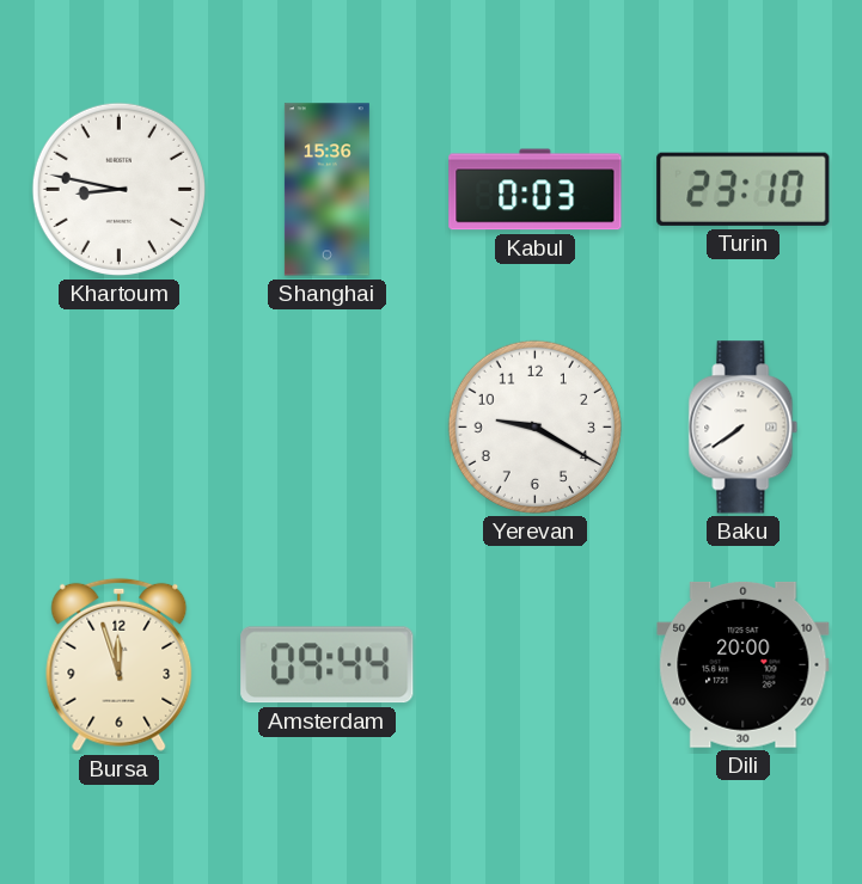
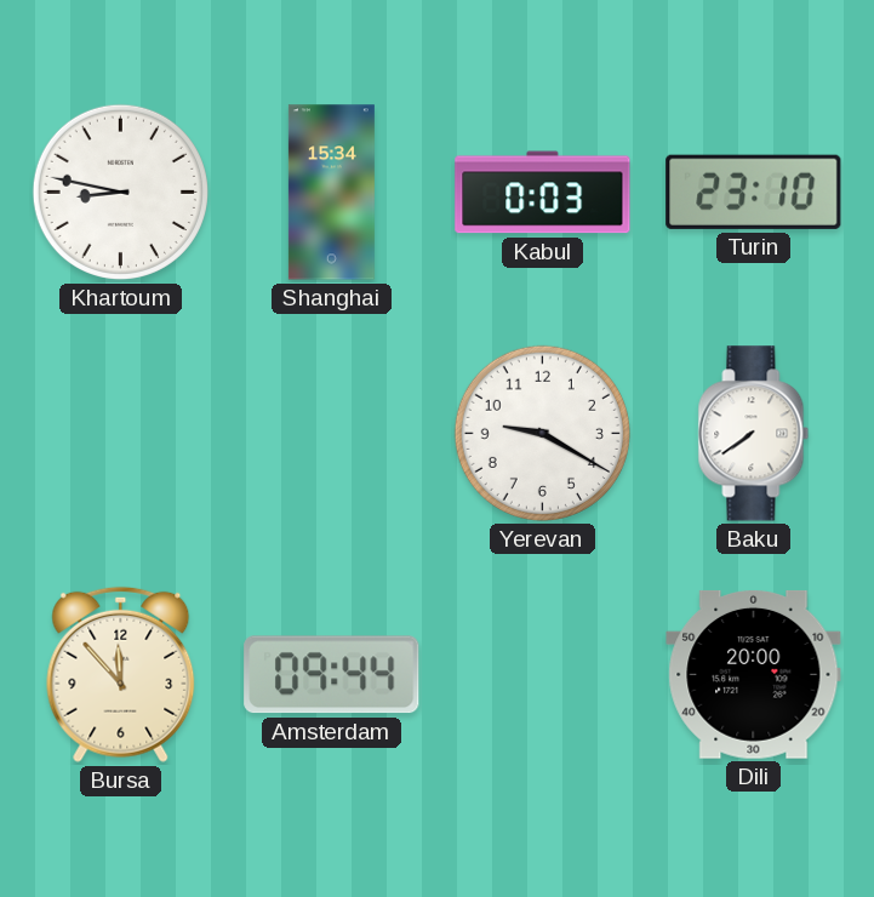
Shanghai: 15:36 -> 15:34
Bursa: 11:57 -> 11:53
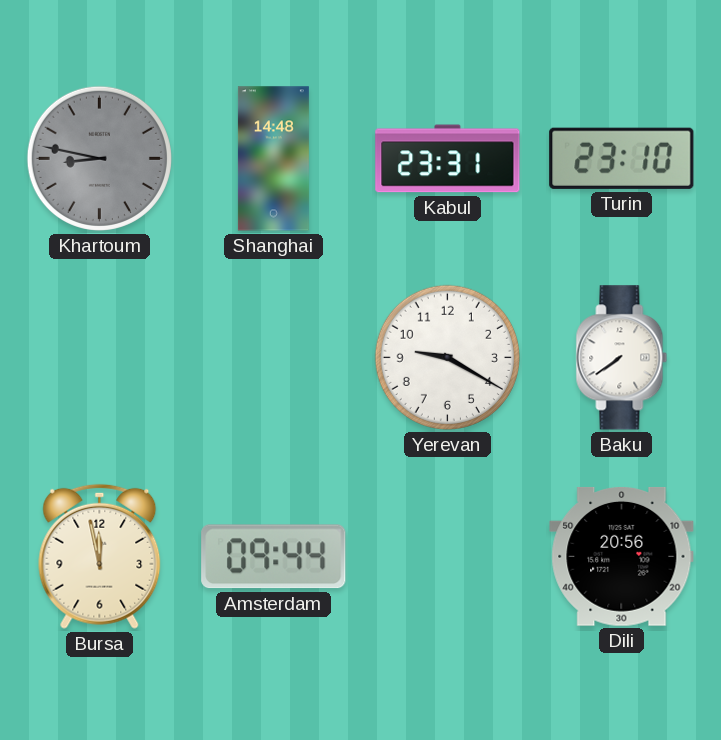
Khartoum dial: white -> grey
Shanghai: 15:34 -> 14:48
Kabul: 0:03 -> 23:31
Bursa: 11:53 -> 11:58
Dili: 20:00 -> 20:56
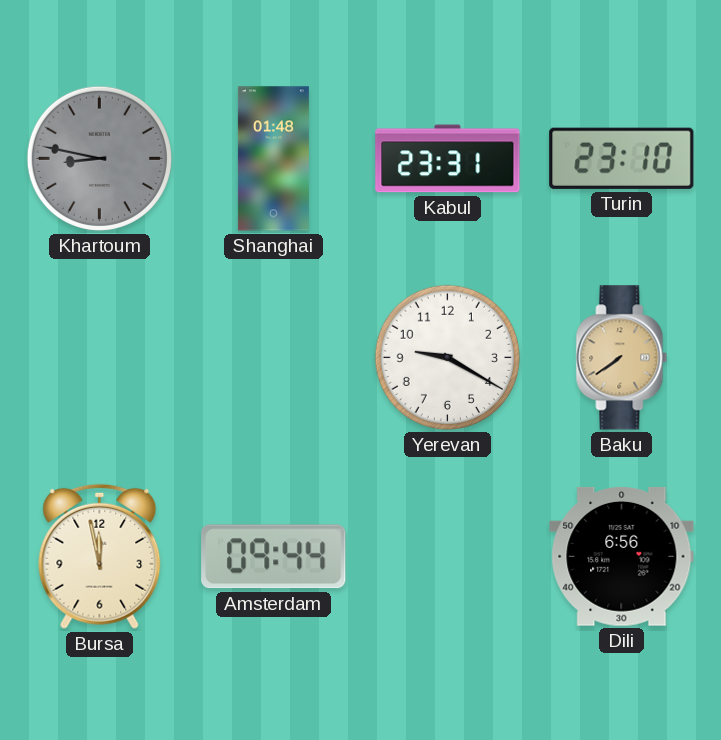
Shanghai: 14:48 -> 01:48
Baku dial: white -> champagne
Dili: 20:56 -> 6:56
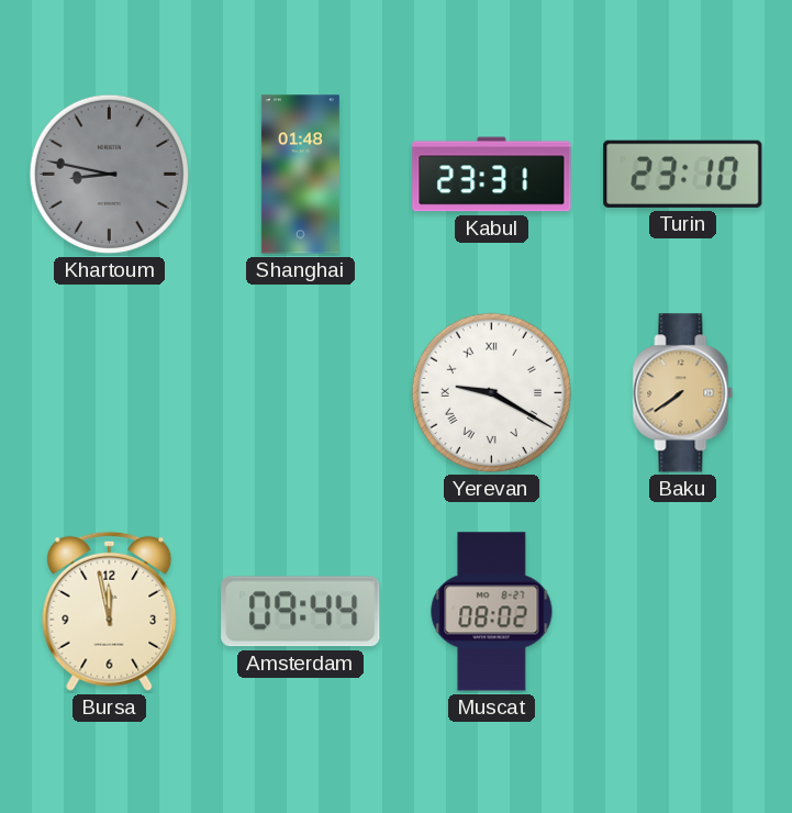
Yerevan numerals: Arabic -> Roman
Muscat: none -> 08:02
Dili: 6:56 -> none
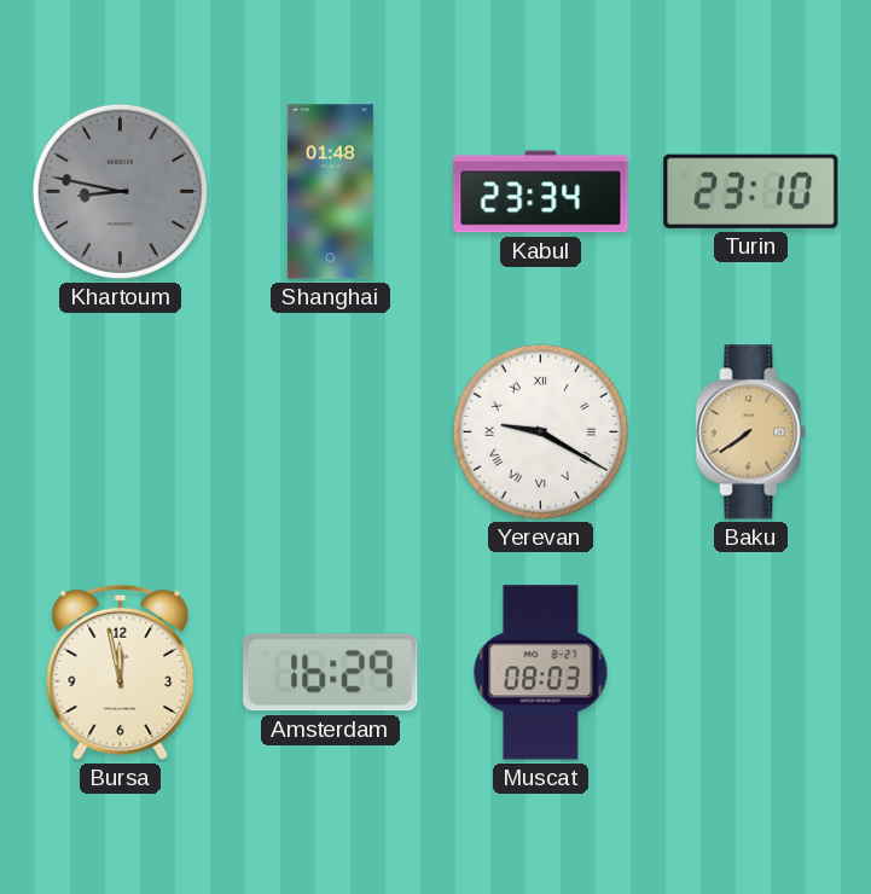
Kabul: 23:31 -> 23:34
Amsterdam: 09:44 -> 16:29
Muscat: 08:02 -> 08:03
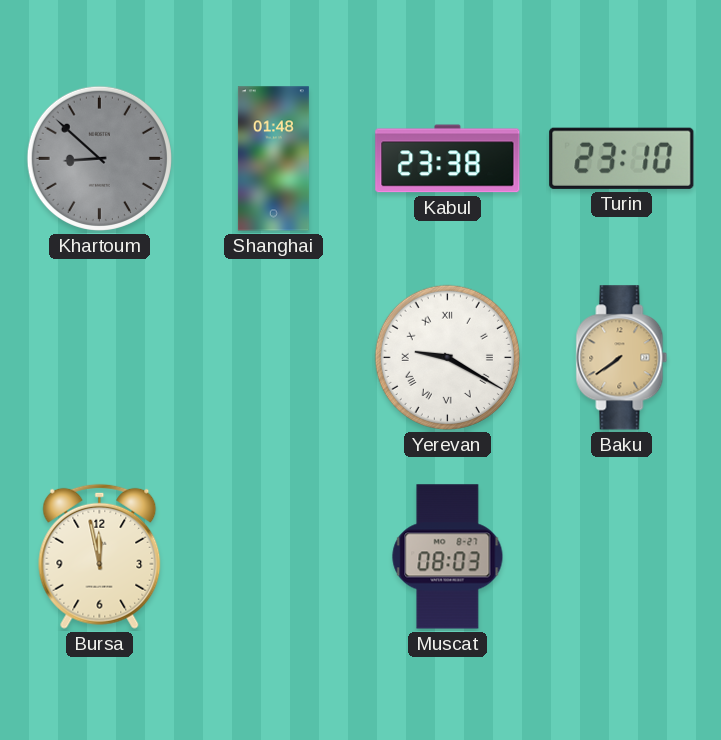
Khartoum: 8:47 -> 8:52
Kabul: 23:34 -> 23:38
Amsterdam: 16:29 -> none
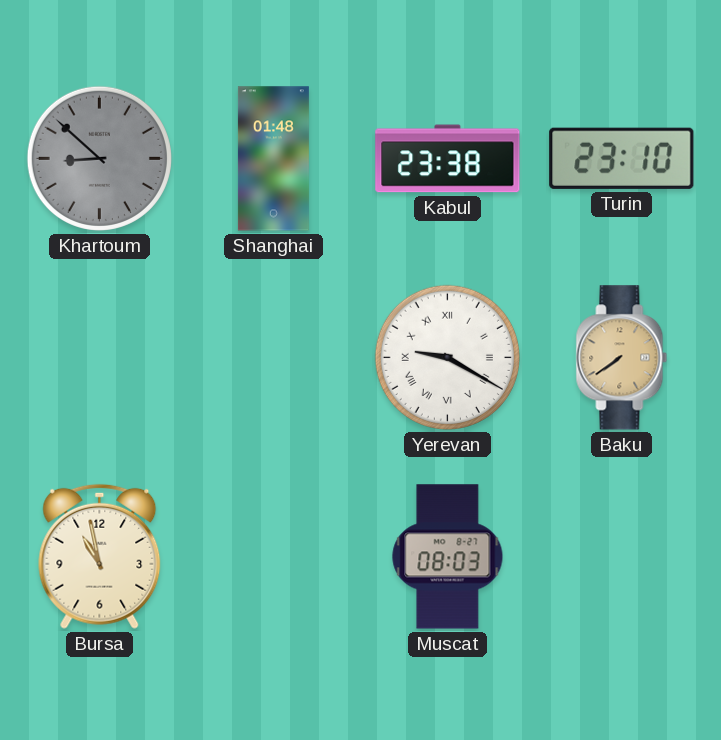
Bursa: 11:58 -> 10:58
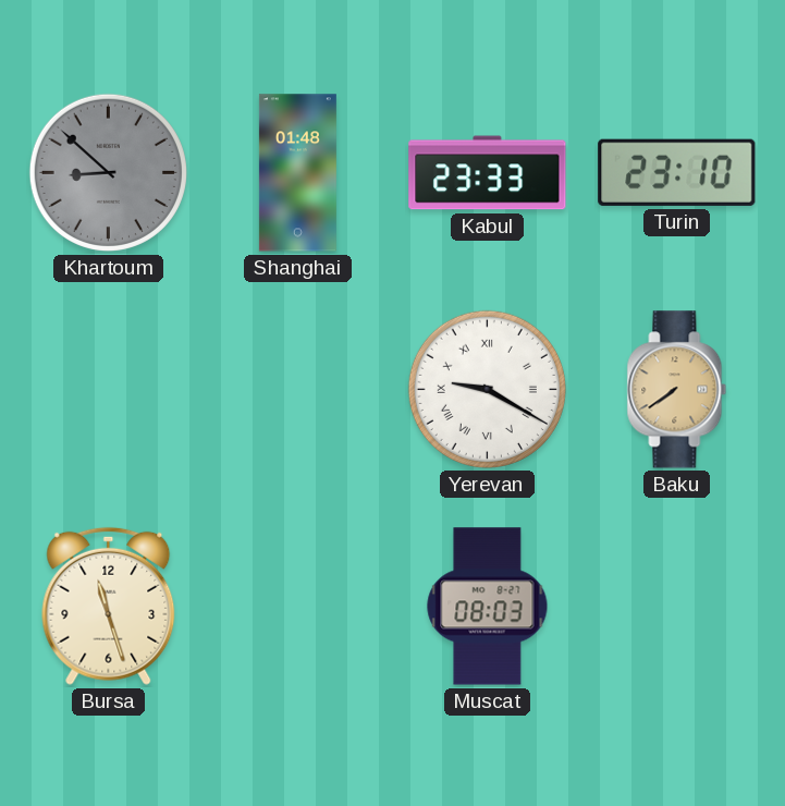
Kabul: 23:38 -> 23:33
Bursa: 10:58 -> 11:27
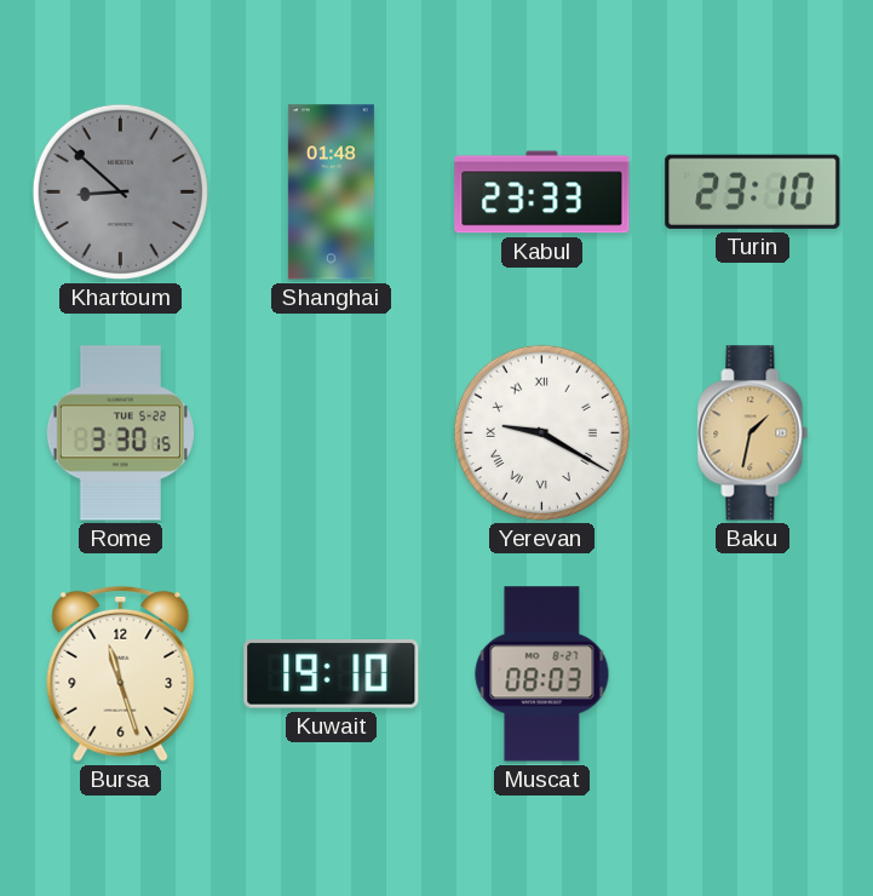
Rome: none -> 3:30
Baku: 7:39 -> 1:32
Kuwait: none -> 19:10
